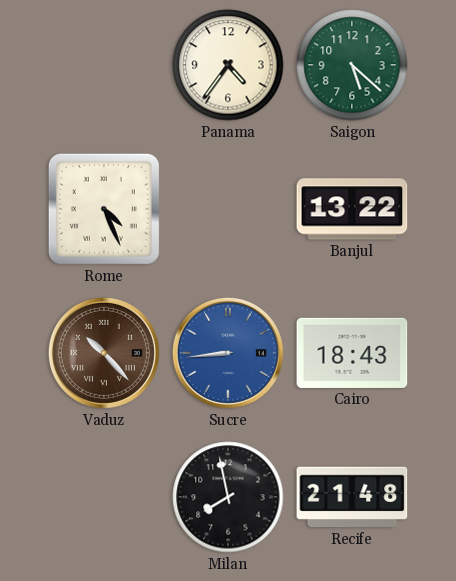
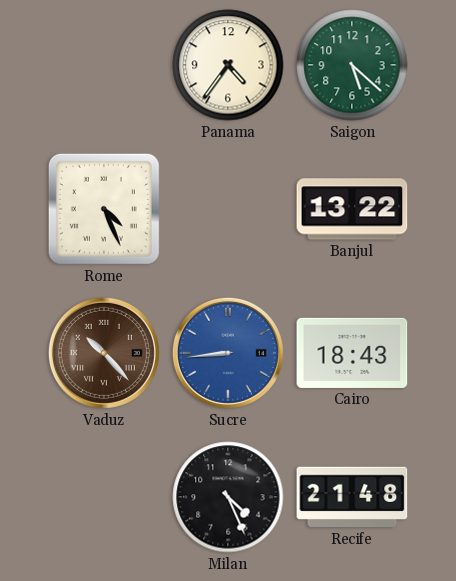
Milan: 7:58 -> 4:26
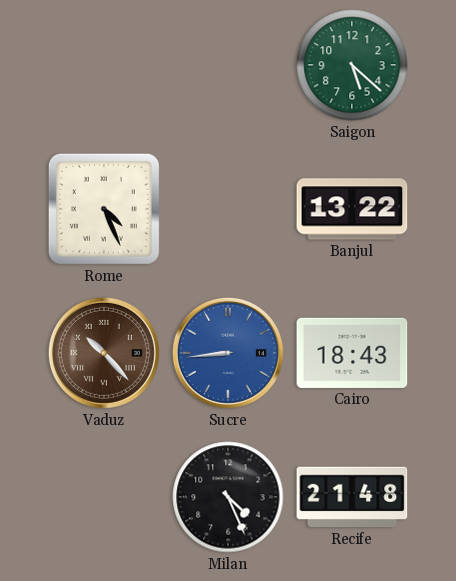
Panama: 4:36 -> none
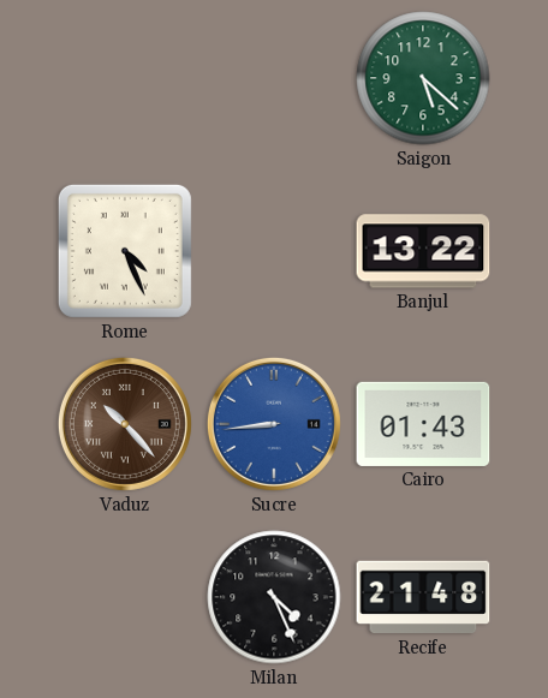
Cairo: 18:43 -> 01:43
